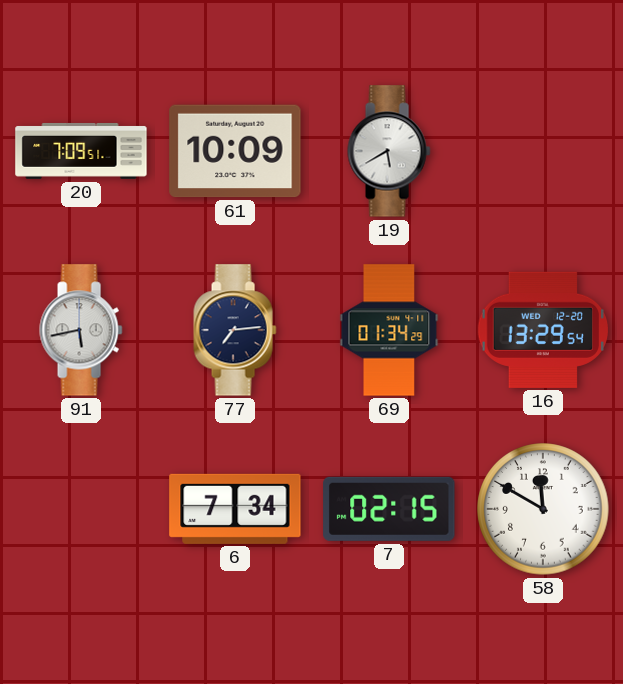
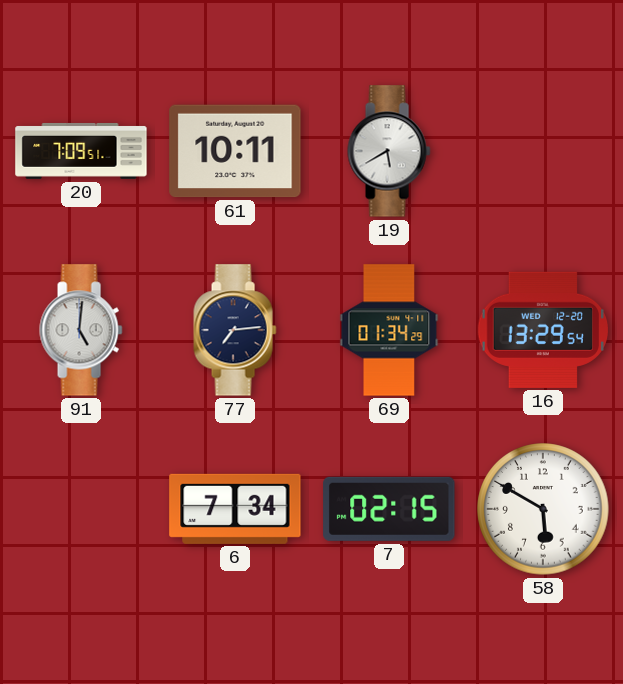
61: 10:09 -> 10:11
91: 5:43 -> 5:01
58: 11:50 -> 5:50
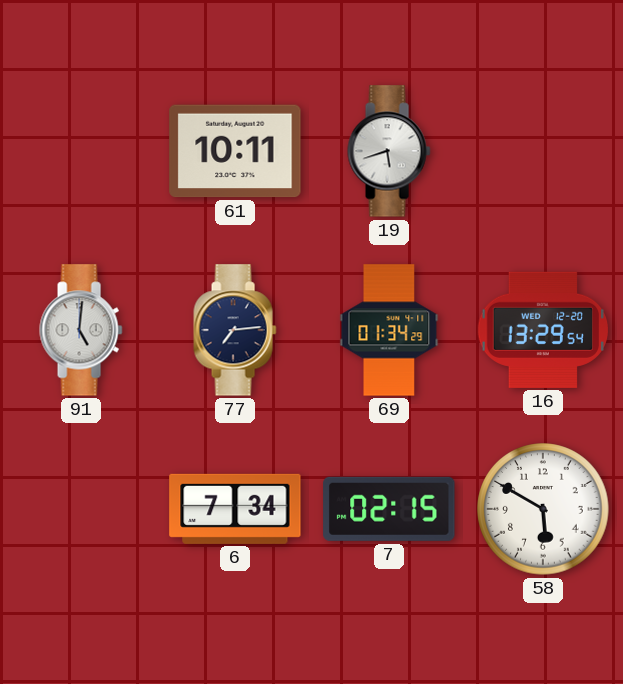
20: 7:09 -> none
19: 5:40 -> 5:42
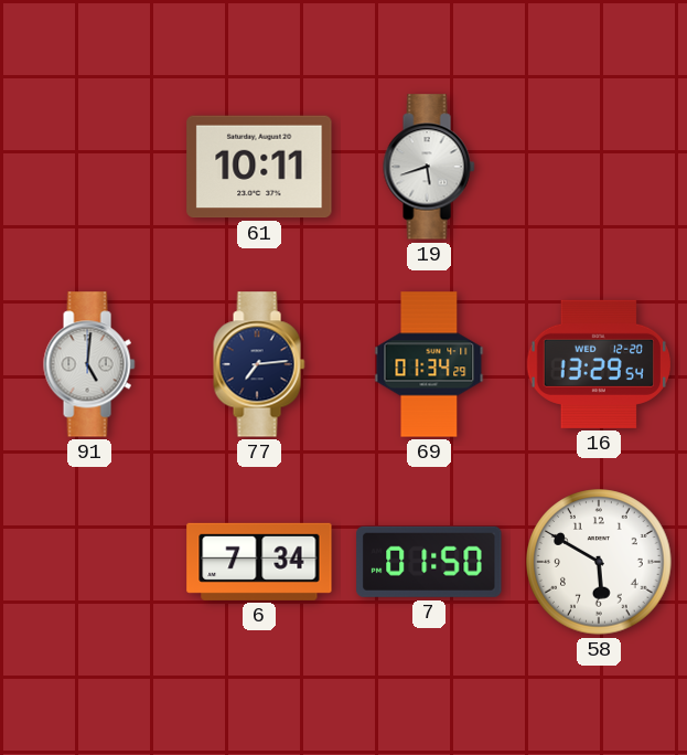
7: 02:15 -> 01:50
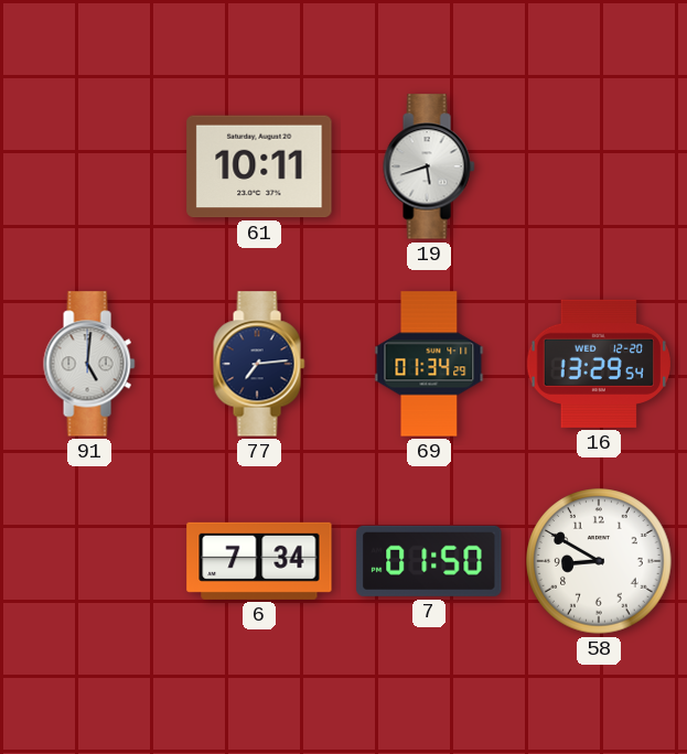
58: 5:50 -> 8:50
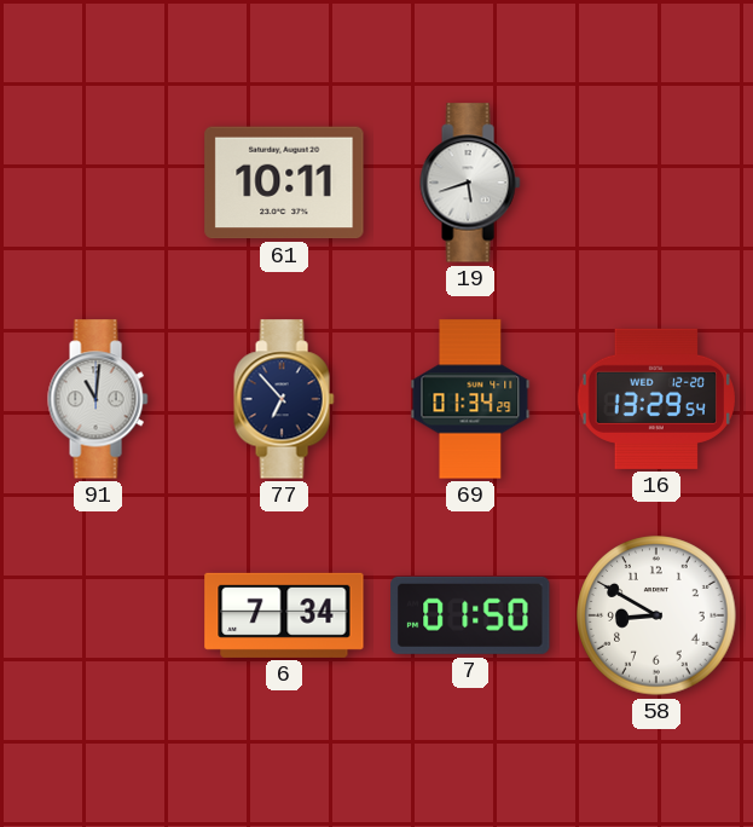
91: 5:01 -> 11:01
77: 7:14 -> 6:53
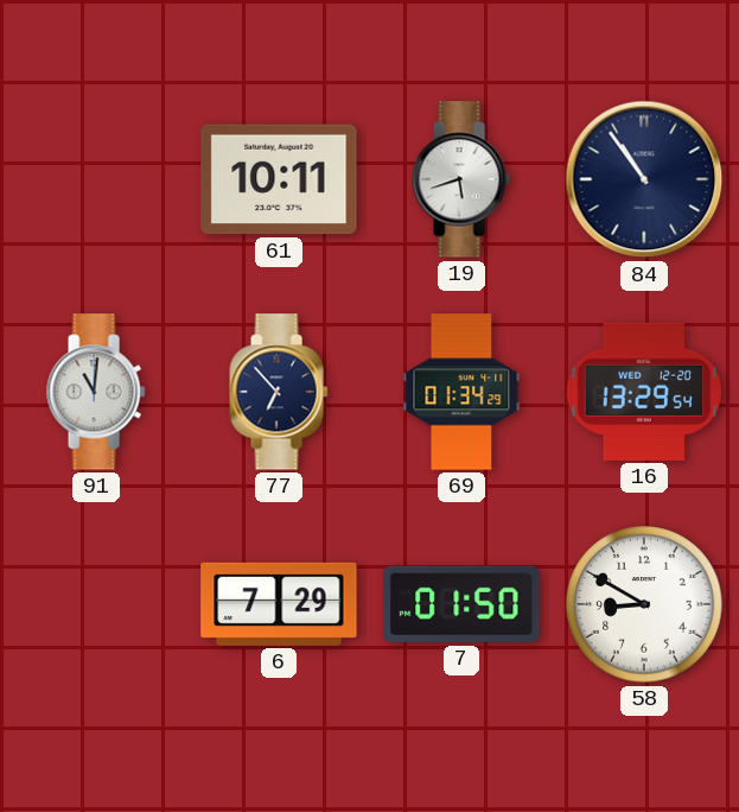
84: none -> 10:54
6: 7:34 -> 7:29
